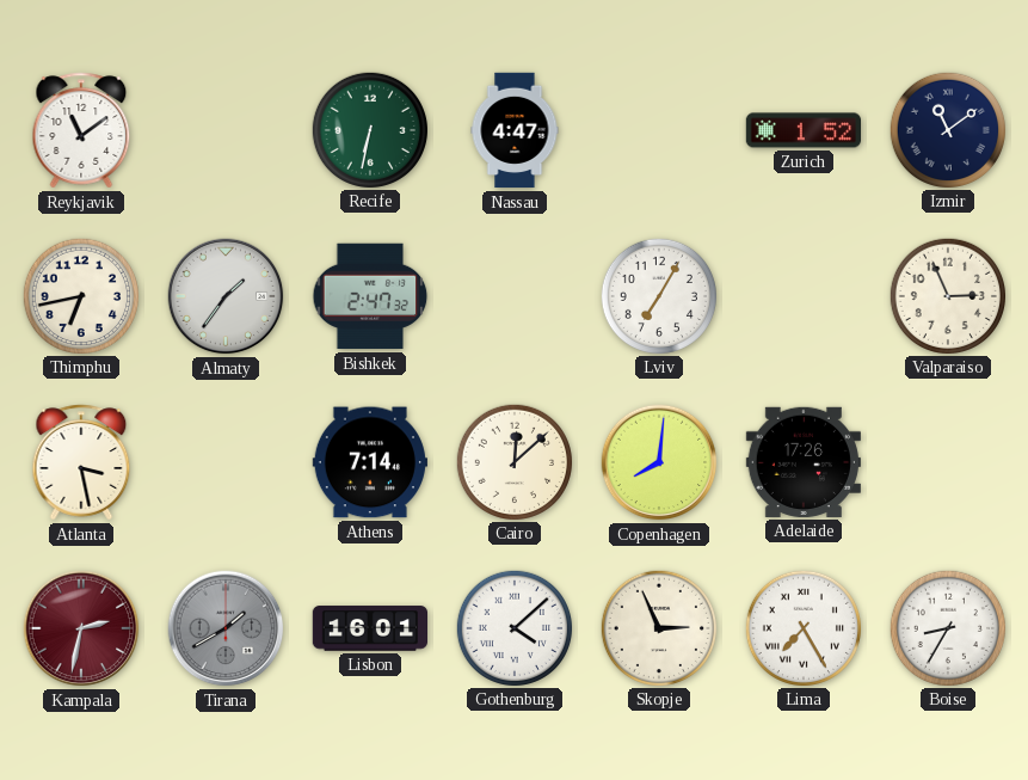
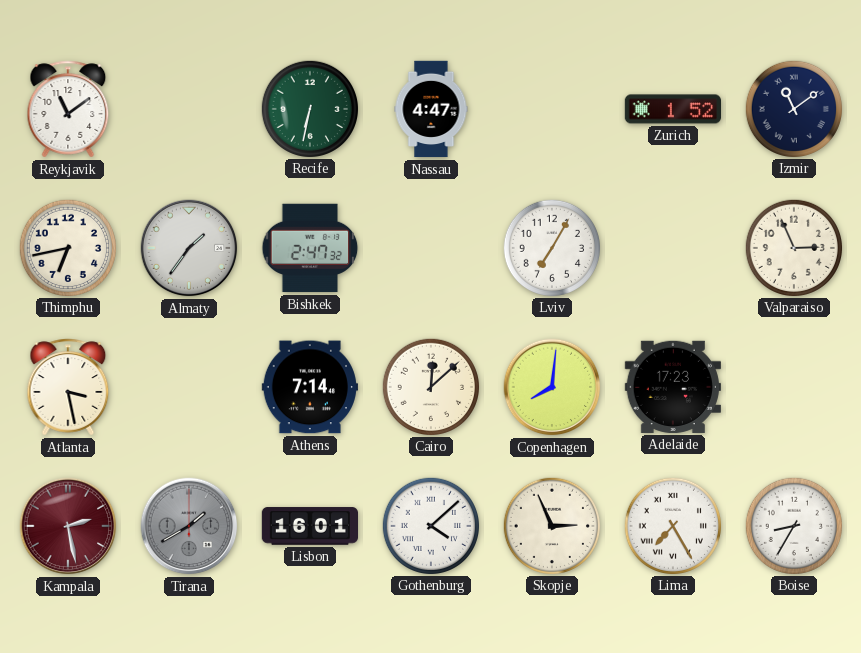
Adelaide: 17:26 -> 17:23
Kampala: 2:32 -> 2:28
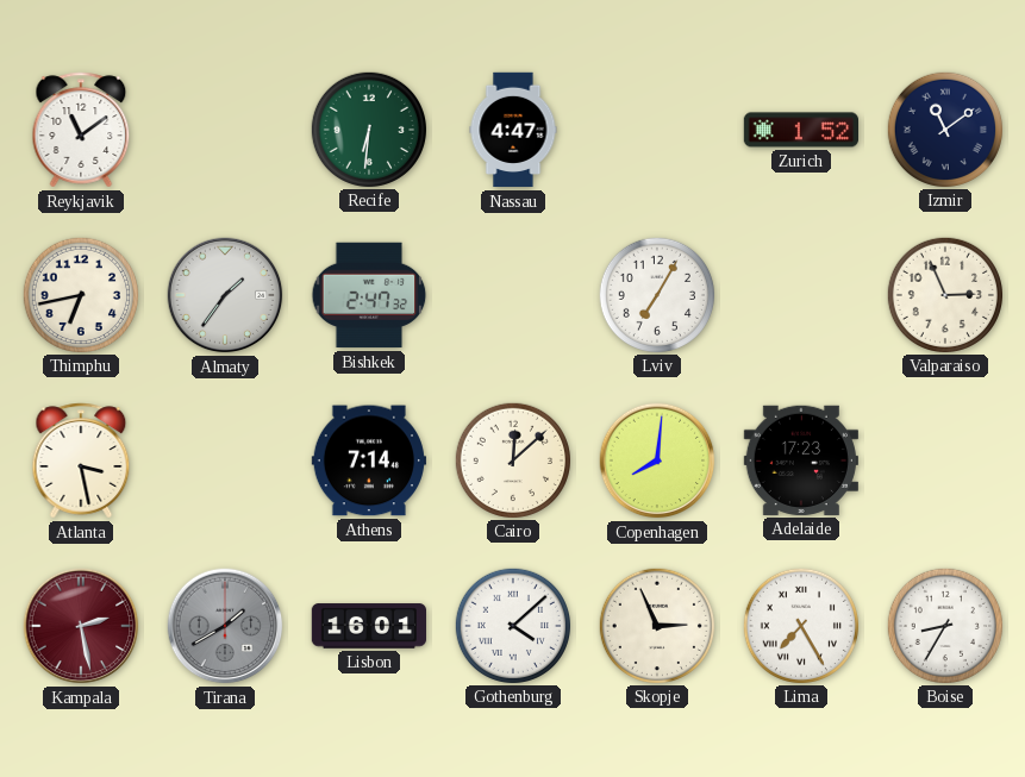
Recife: 6:32 -> 6:31
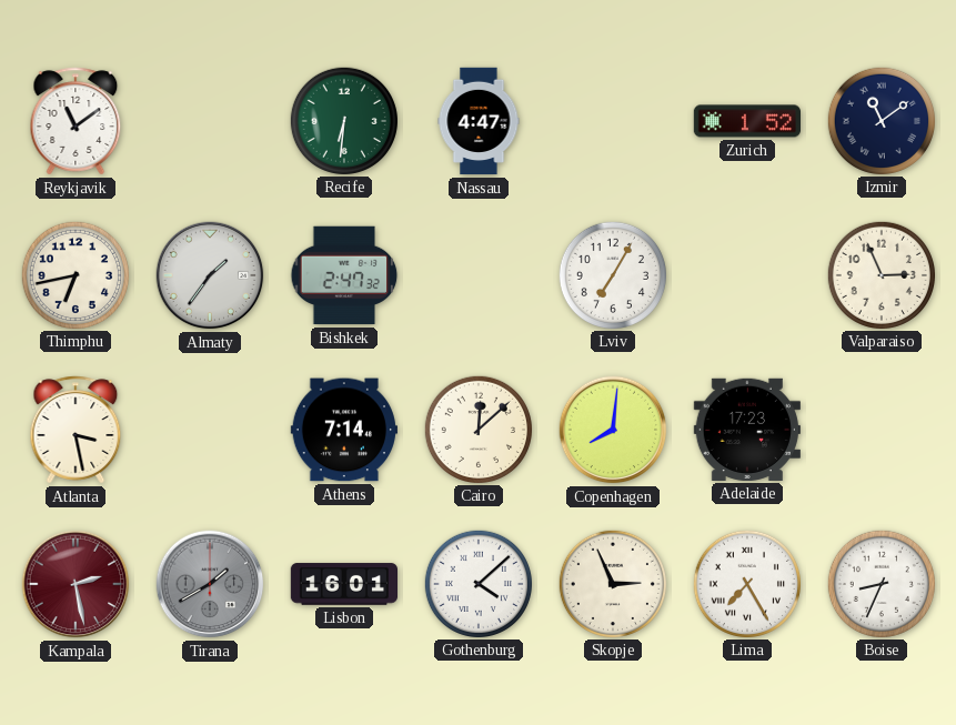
Boise: 8:35 -> 8:34
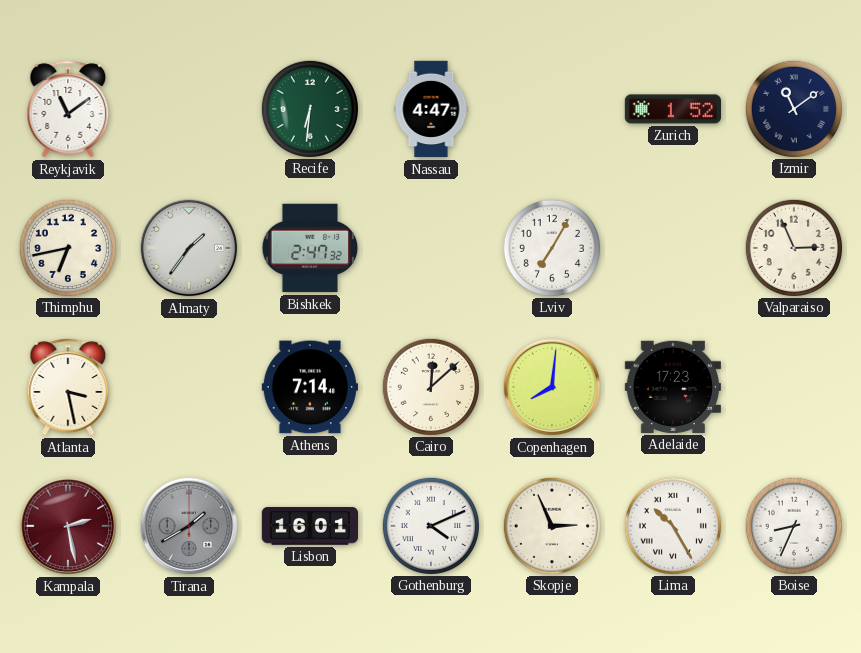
Gothenburg: 4:08 -> 4:11
Lima: 7:25 -> 10:25
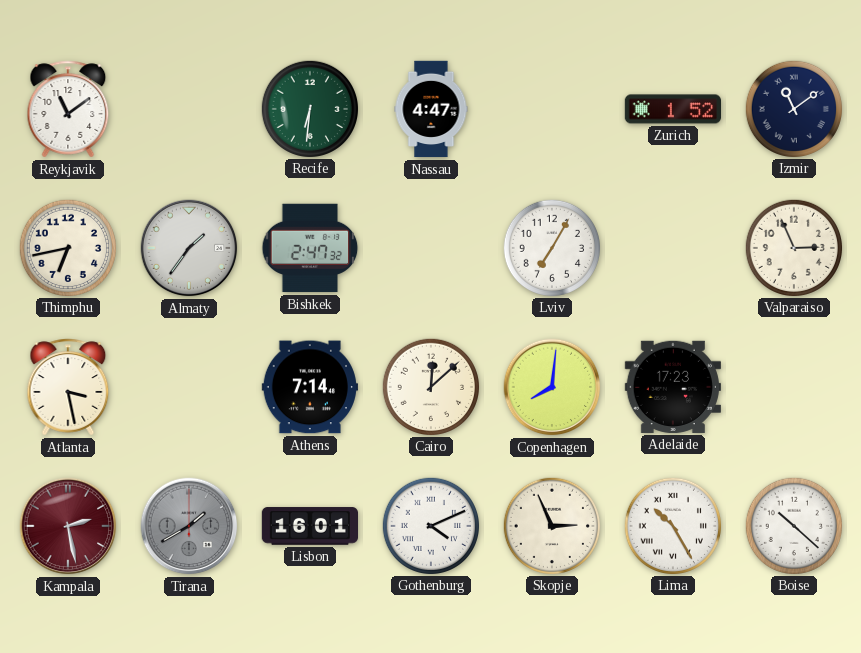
Boise: 8:34 -> 10:22
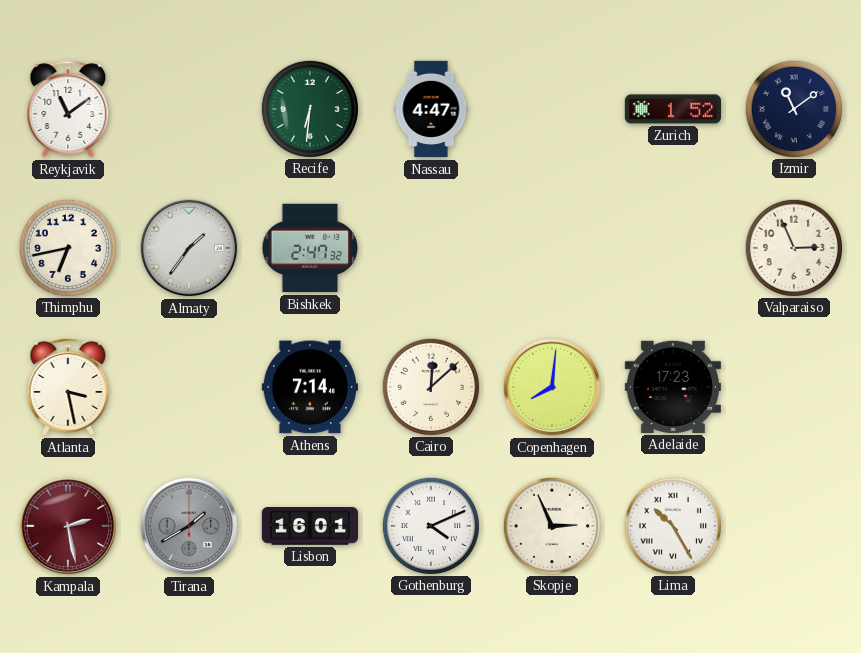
Lviv: 7:05 -> none
Boise: 10:22 -> none
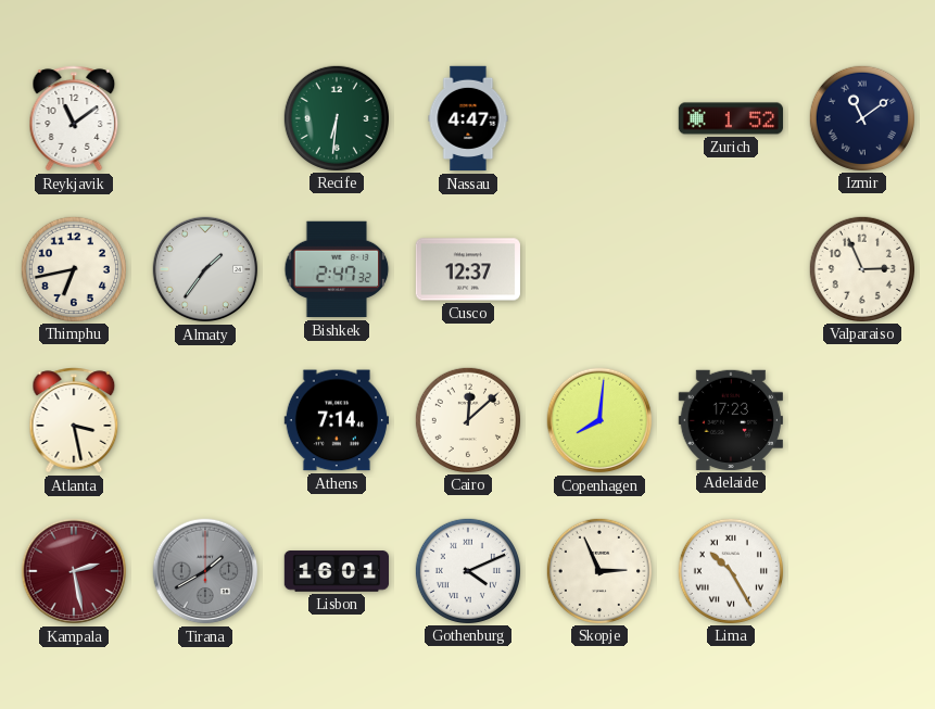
Cusco: none -> 12:37
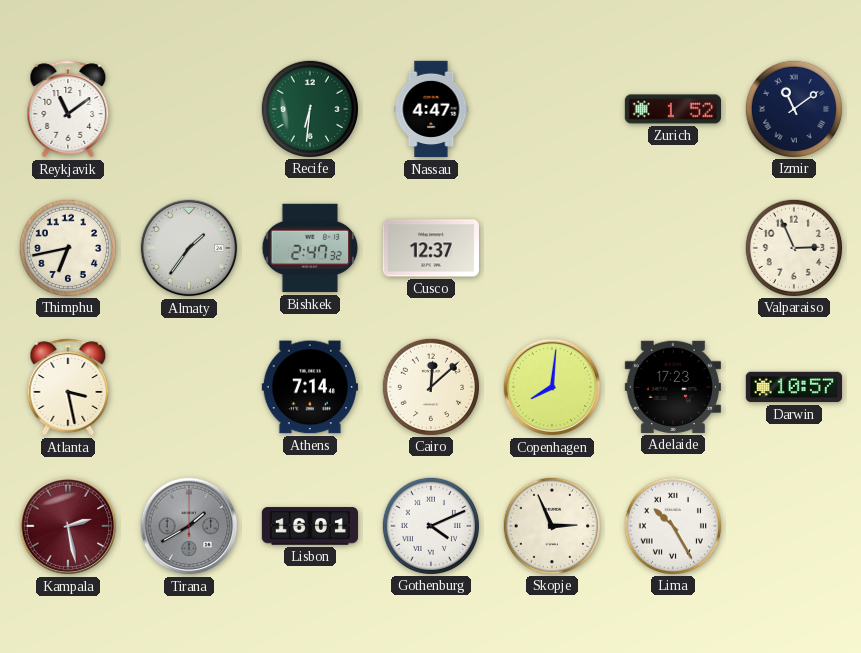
Darwin: none -> 10:57
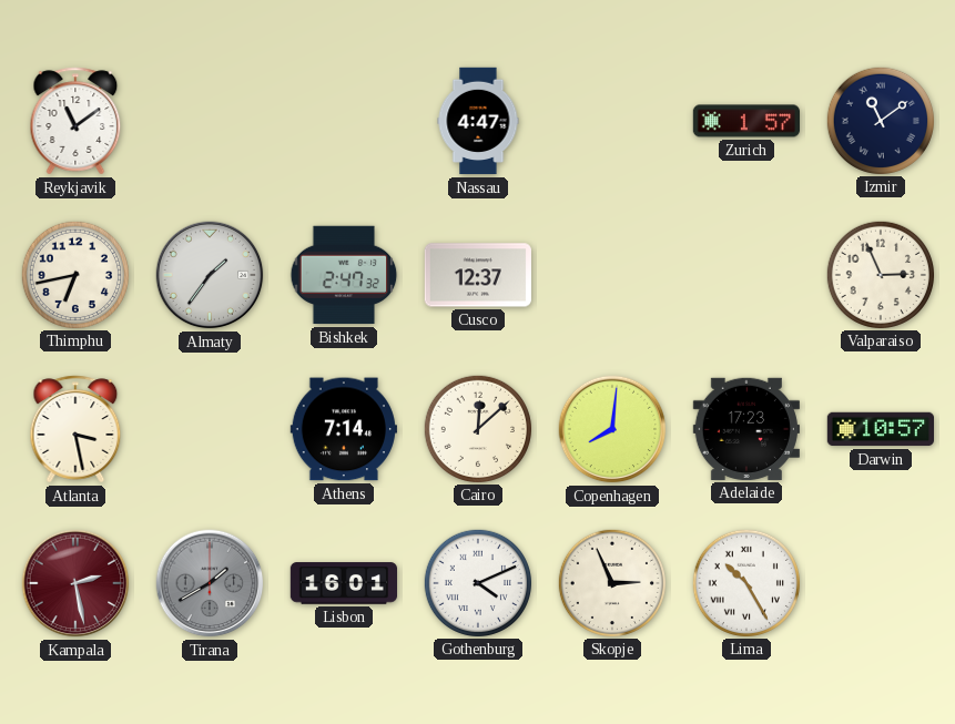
Recife: 6:31 -> none
Zurich: 1:52 -> 1:57
